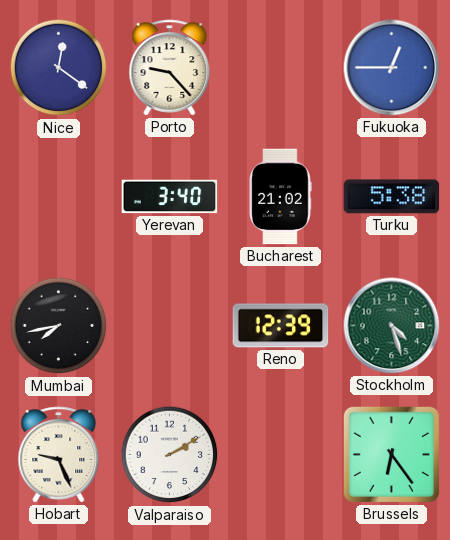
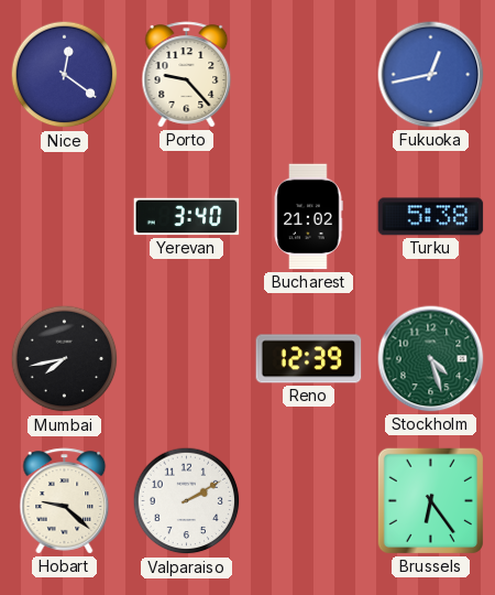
Fukuoka: 12:45 -> 12:43
Hobart: 9:26 -> 9:22
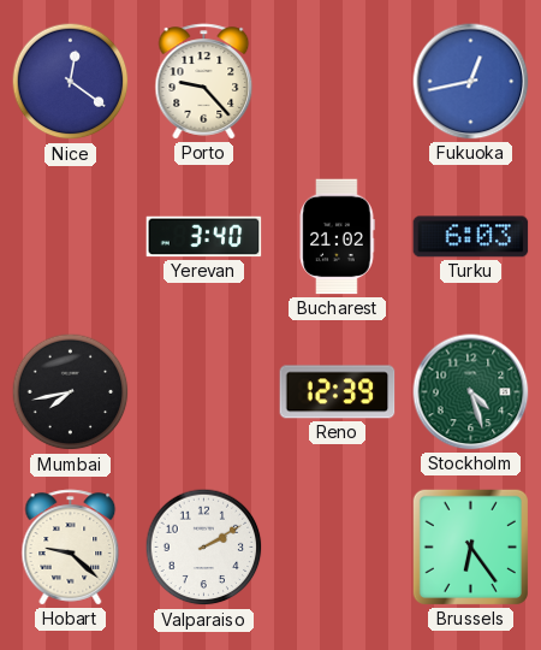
Turku: 5:38 -> 6:03
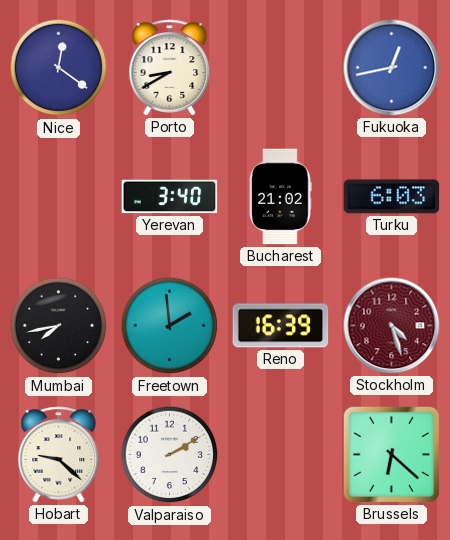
Porto: 9:23 -> 8:40
Freetown: none -> 1:59
Reno: 12:39 -> 16:39
Stockholm dial: green -> burgundy
Brussels: 6:24 -> 6:22
